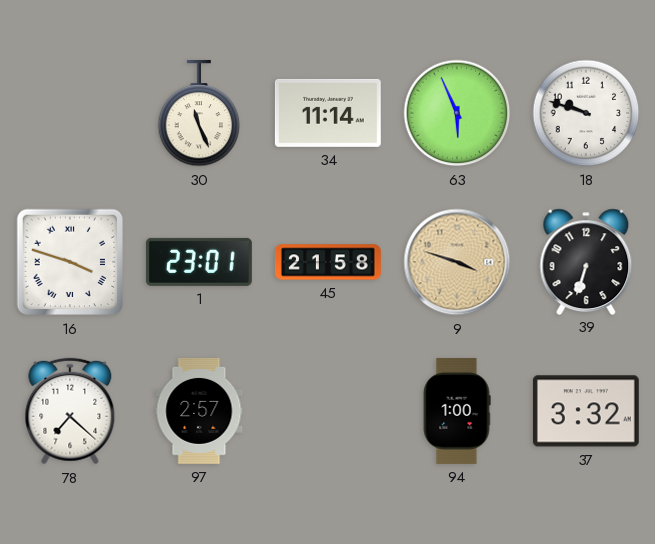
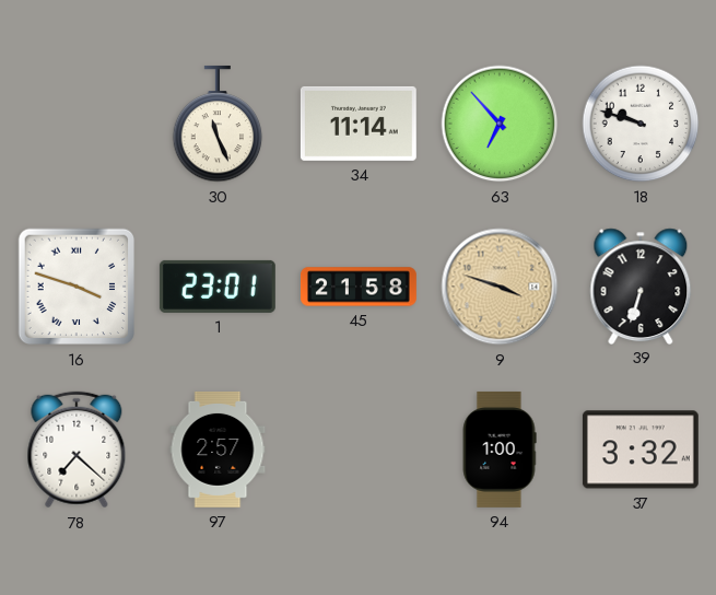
63: 5:56 -> 6:53
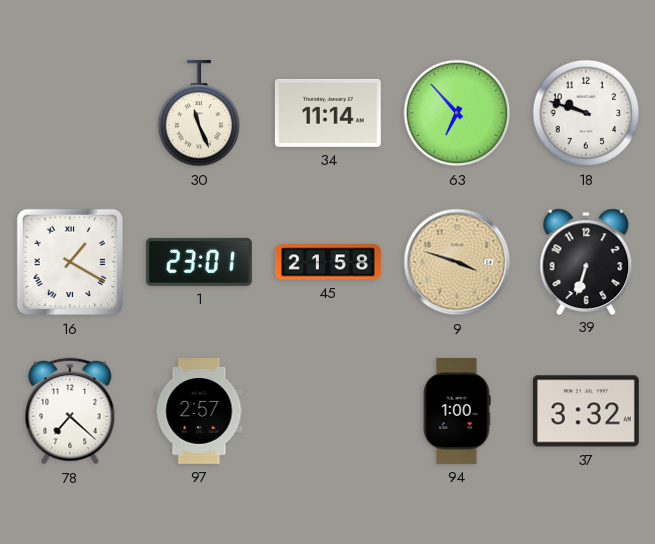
16: 3:48 -> 1:20
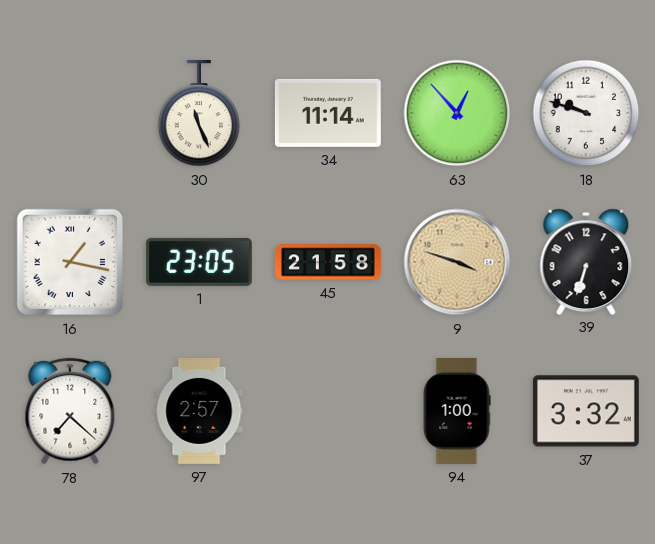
63: 6:53 -> 12:53
16: 1:20 -> 1:17
1: 23:01 -> 23:05
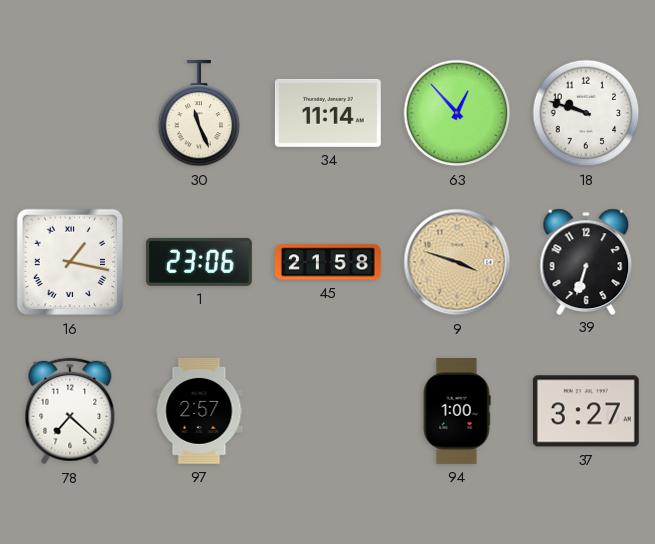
1: 23:05 -> 23:06
37: 3:32 -> 3:27
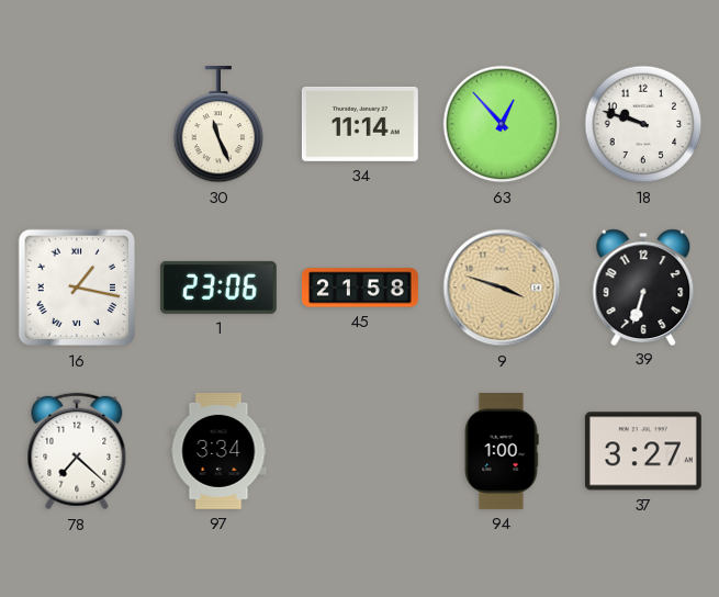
97: 2:57 -> 3:34
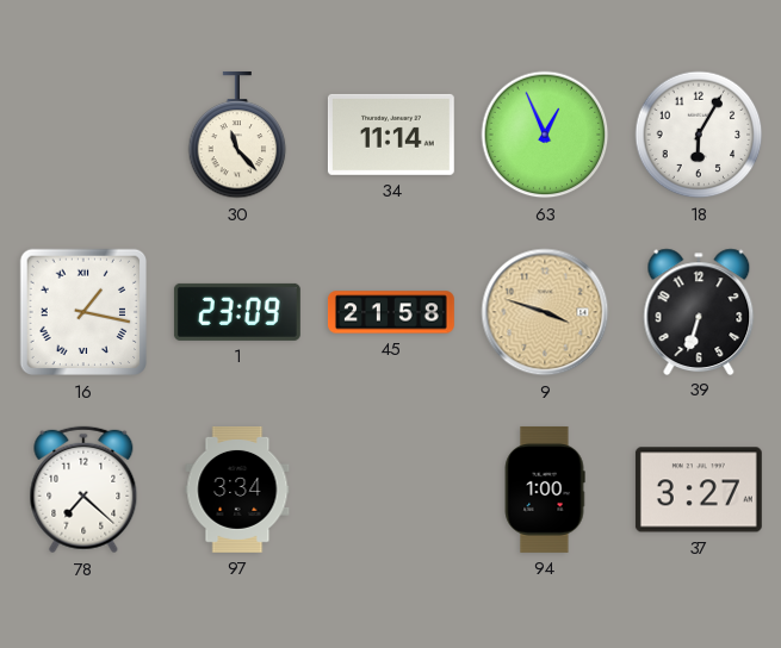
30: 11:26 -> 11:23
63: 12:53 -> 12:56
18: 9:48 -> 6:05
1: 23:06 -> 23:09
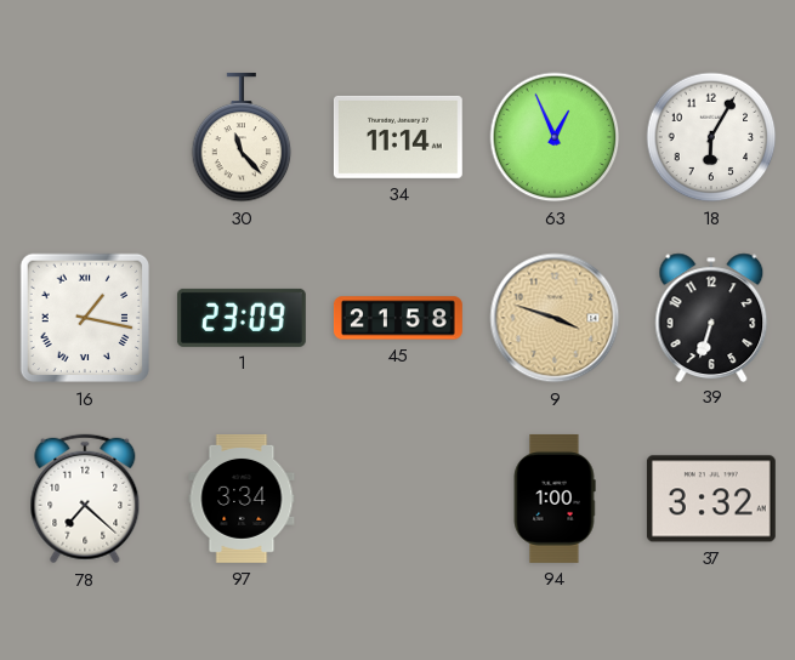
37: 3:27 -> 3:32
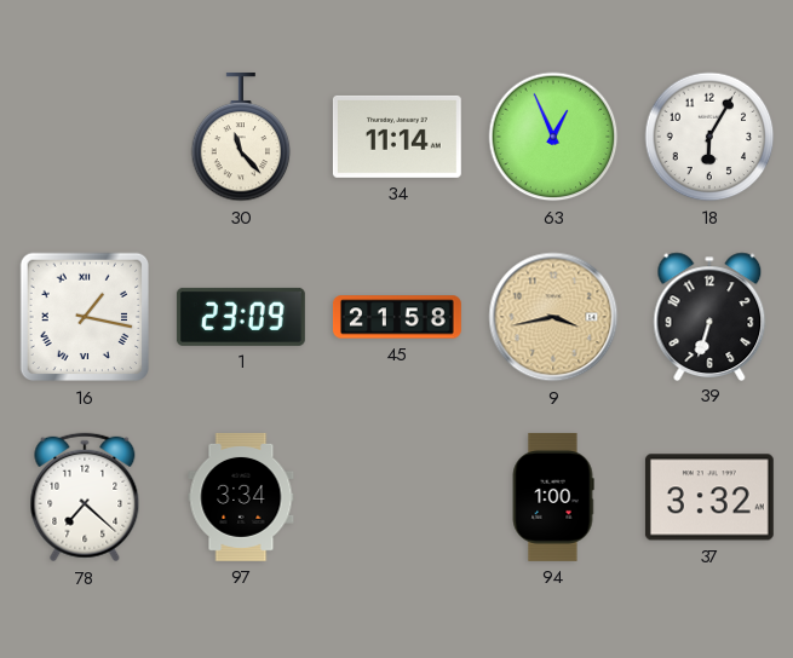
9: 3:48 -> 3:43
